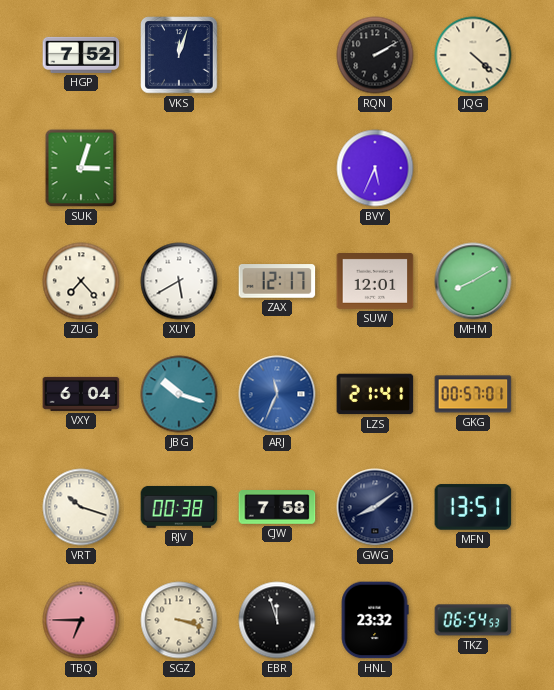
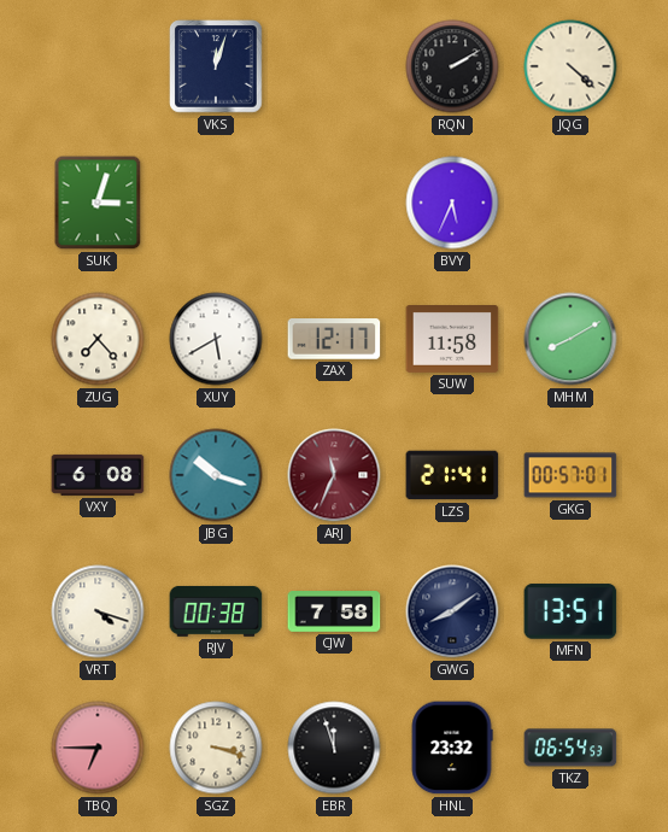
HGP: 7:52 -> none
SUW: 12:01 -> 11:58
VXY: 6:04 -> 6:08
ARJ dial: blue -> burgundy
VRT: 10:18 -> 4:18
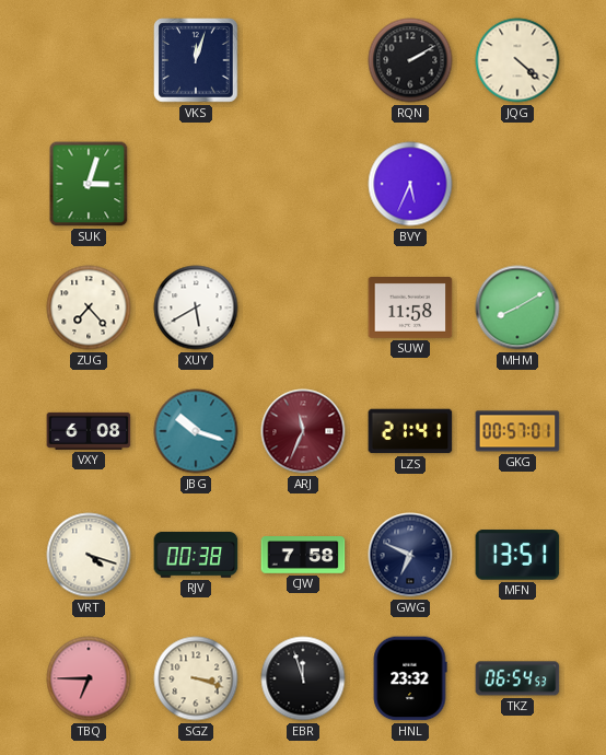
ZAX: 12:17 -> none
GWG: 8:09 -> 6:49
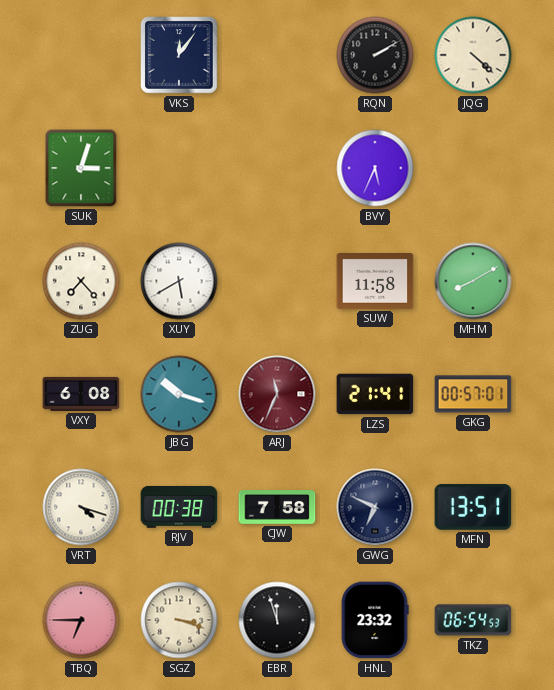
VKS: 12:03 -> 12:06
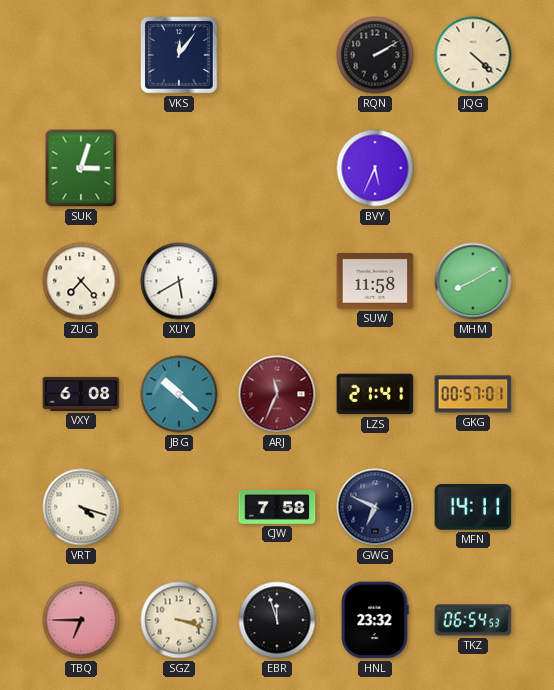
JBG: 10:18 -> 10:22
RJV: 00:38 -> none
MFN: 13:51 -> 14:11
